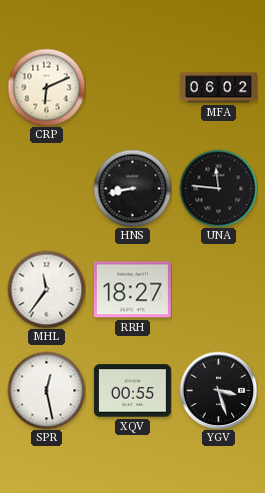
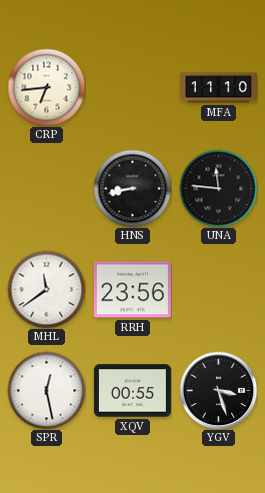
CRP: 6:11 -> 6:44
MFA: 06:02 -> 11:10
MHL: 11:36 -> 11:39
RRH: 18:27 -> 23:56
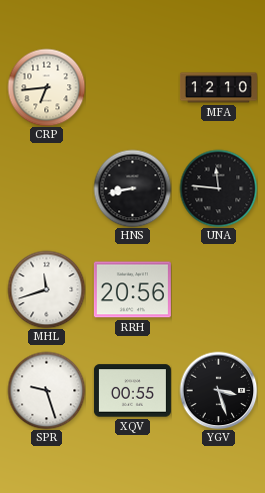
MFA: 11:10 -> 12:10
MHL: 11:39 -> 11:42
RRH: 23:56 -> 20:56
SPR: 12:28 -> 9:27
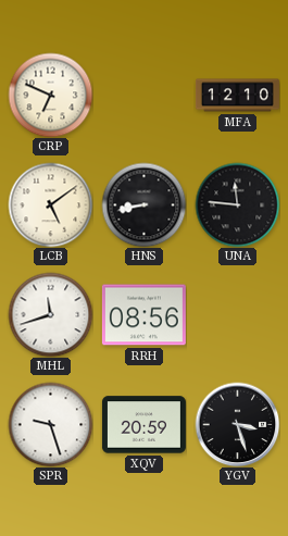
CRP: 6:44 -> 6:49
LCB: none -> 5:09
RRH: 20:56 -> 08:56
XQV: 00:55 -> 20:59
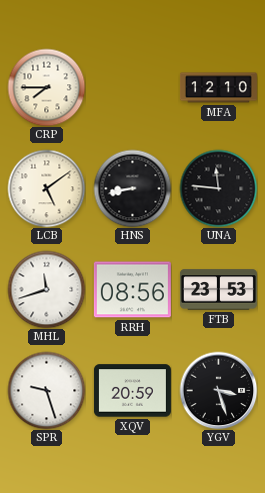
CRP: 6:49 -> 7:45
FTB: none -> 23:53
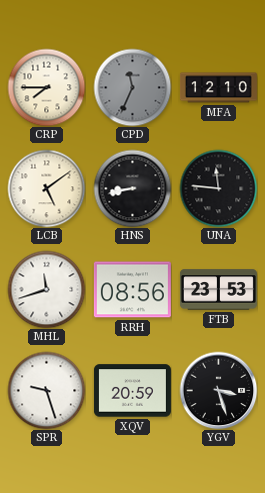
CPD: none -> 11:34
